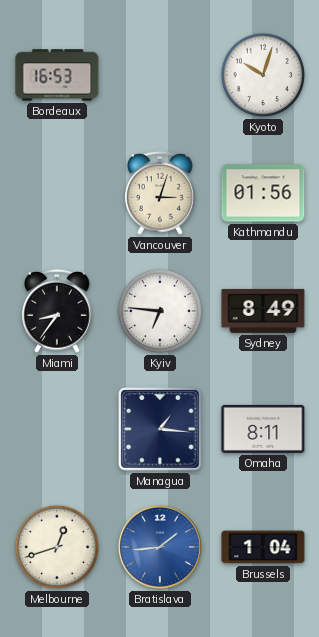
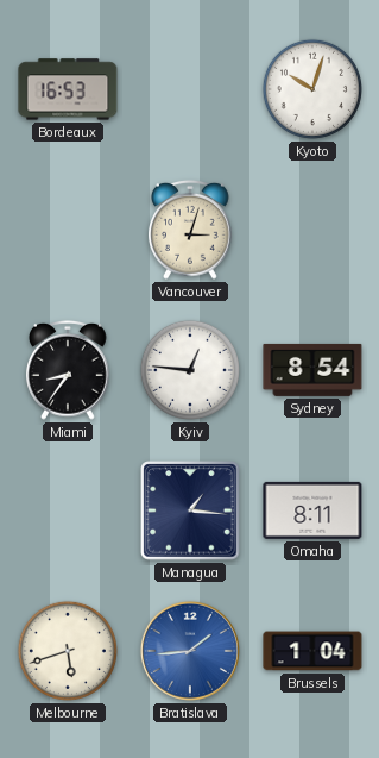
Kathmandu: 01:56 -> none
Kyiv: 6:46 -> 12:46
Sydney: 8:49 -> 8:54
Melbourne: 12:42 -> 5:42
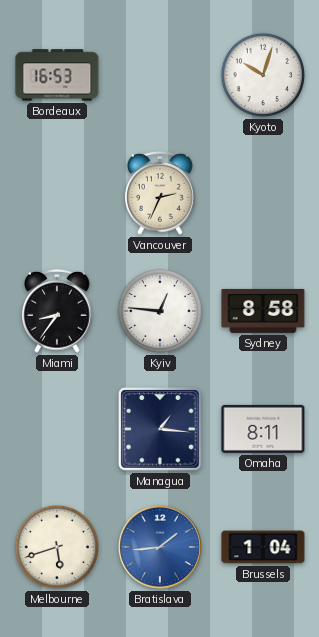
Vancouver: 3:03 -> 2:34
Sydney: 8:54 -> 8:58
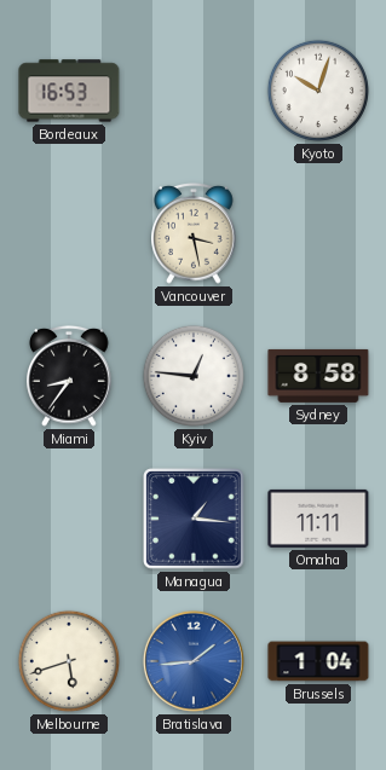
Vancouver: 2:34 -> 3:28
Omaha: 8:11 -> 11:11
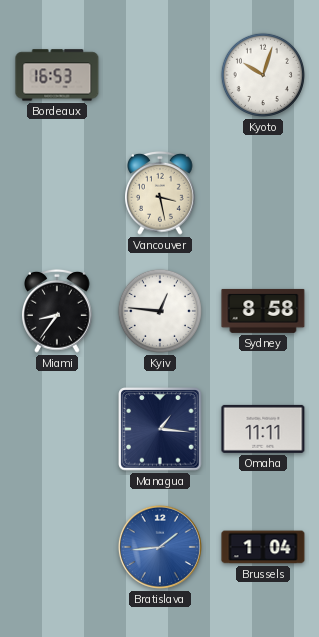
Melbourne: 5:42 -> none
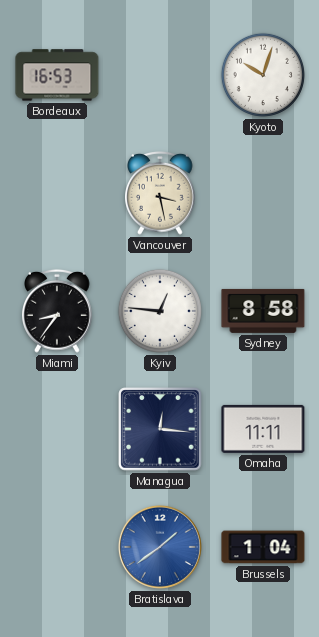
Managua: 1:16 -> 12:16
Bratislava: 1:44 -> 1:39
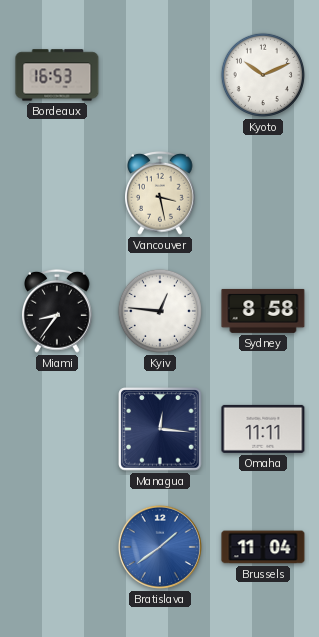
Kyoto: 10:03 -> 10:11
Brussels: 1:04 -> 11:04
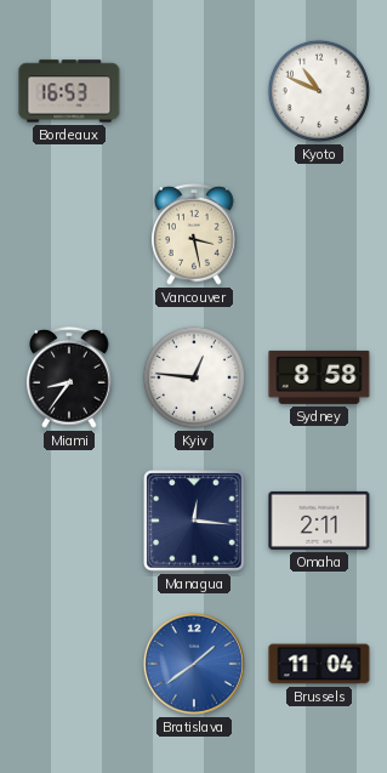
Kyoto: 10:11 -> 10:49
Omaha: 11:11 -> 2:11
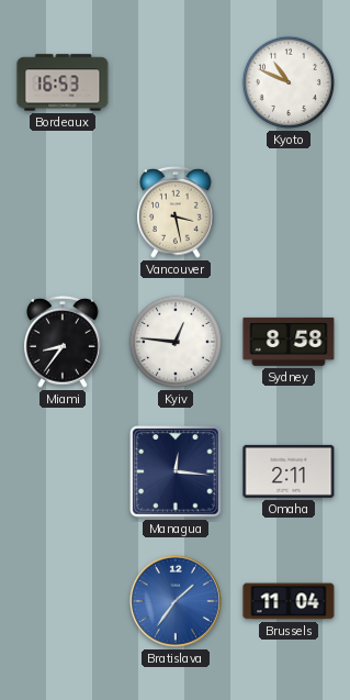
Bratislava: 1:39 -> 1:36
